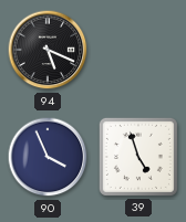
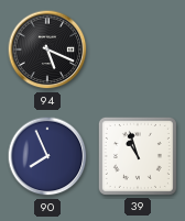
90: 3:56 -> 7:56
39: 4:57 -> 10:57
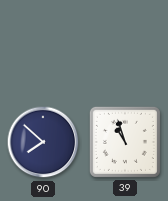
94: 5:19 -> none
90: 7:56 -> 7:52
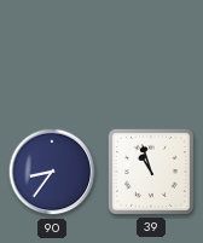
90: 7:52 -> 8:36
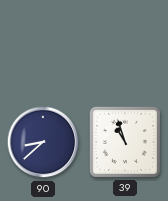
90: 8:36 -> 8:38
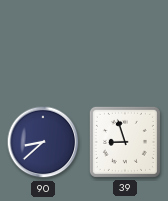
39: 10:57 -> 8:57
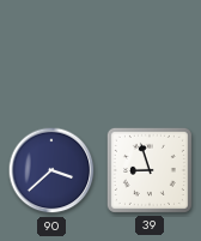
90: 8:38 -> 3:38
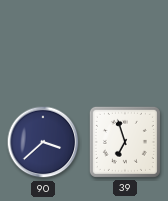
39: 8:57 -> 6:57
